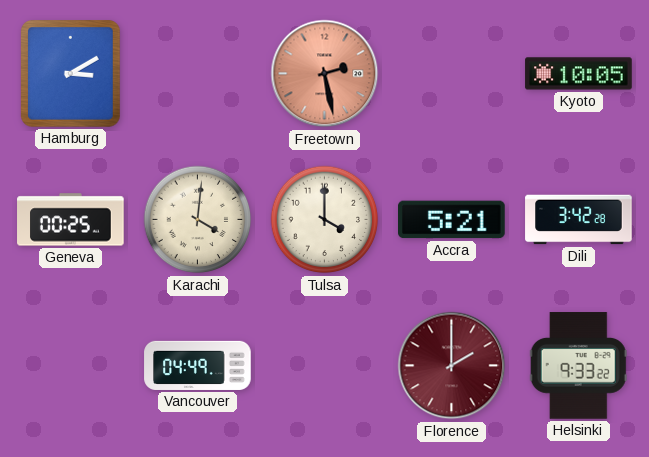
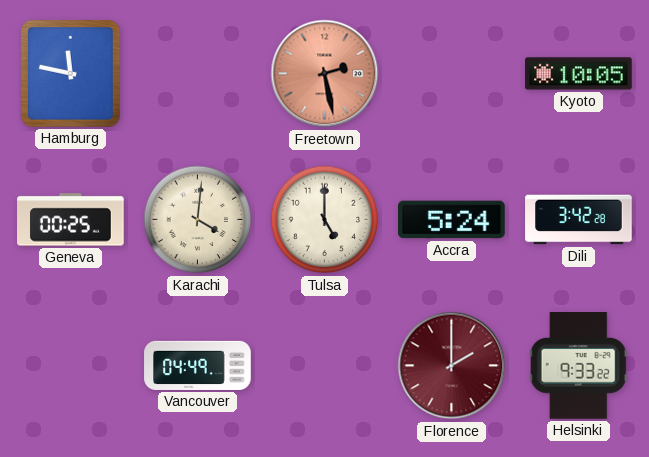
Hamburg: 3:10 -> 11:47
Tulsa: 4:00 -> 5:00
Accra: 5:21 -> 5:24
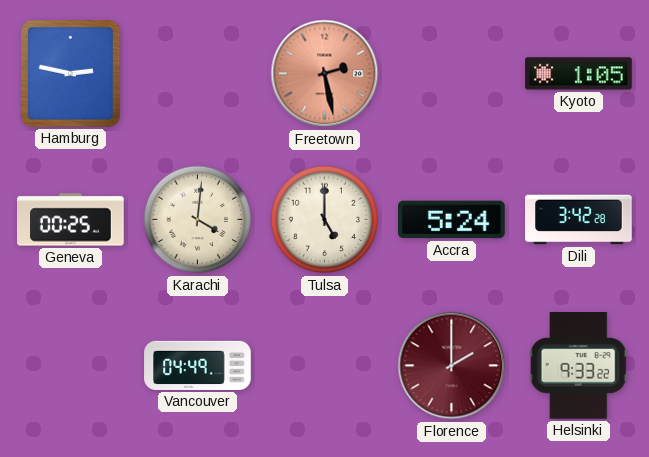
Hamburg: 11:47 -> 2:47
Kyoto: 10:05 -> 1:05
